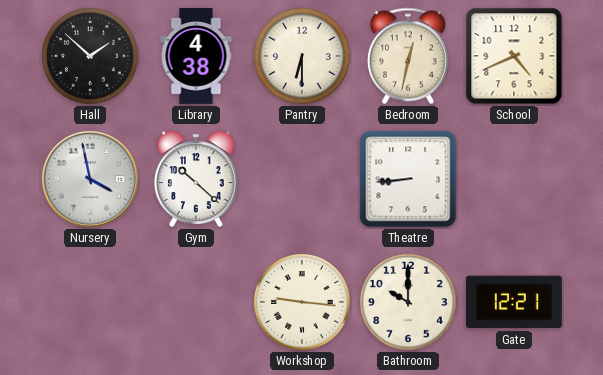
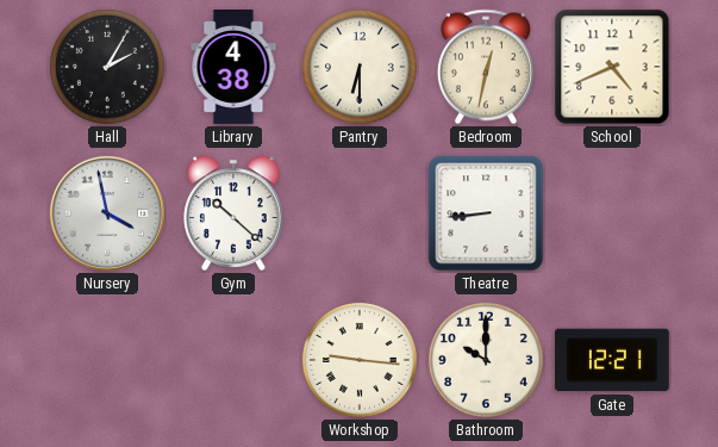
Hall: 1:52 -> 2:05
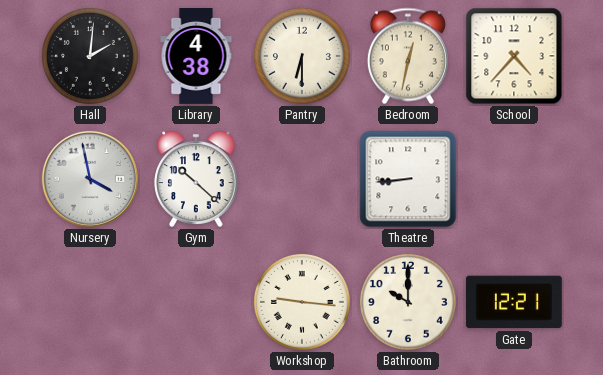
Hall: 2:05 -> 2:01
School: 4:41 -> 4:37
